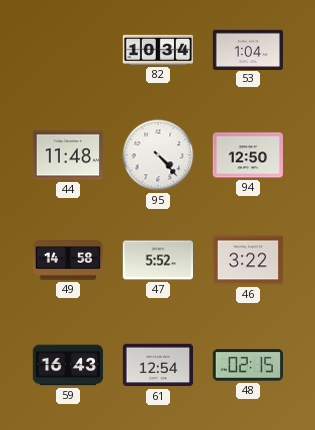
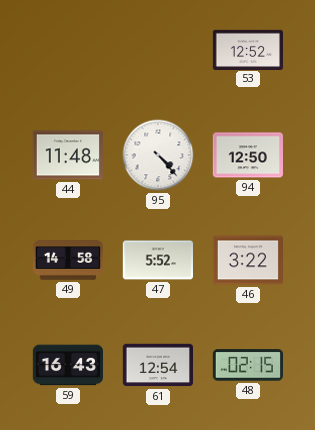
82: 10:34 -> none
53: 1:04 -> 12:52
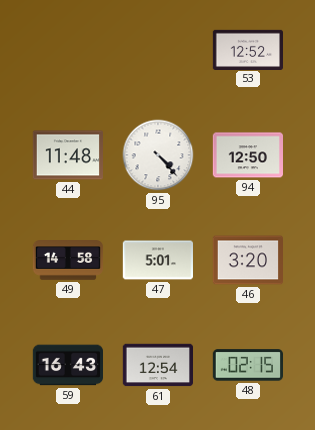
47: 5:52 -> 5:01
46: 3:22 -> 3:20
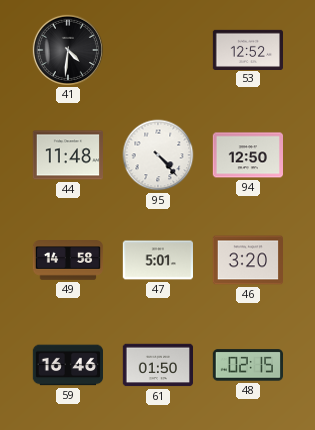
41: none -> 4:31
59: 16:43 -> 16:46
61: 12:54 -> 01:50
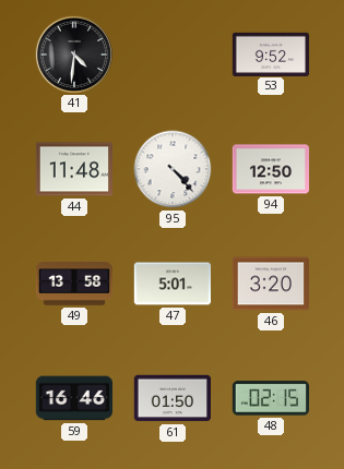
53: 12:52 -> 9:52
49: 14:58 -> 13:58
